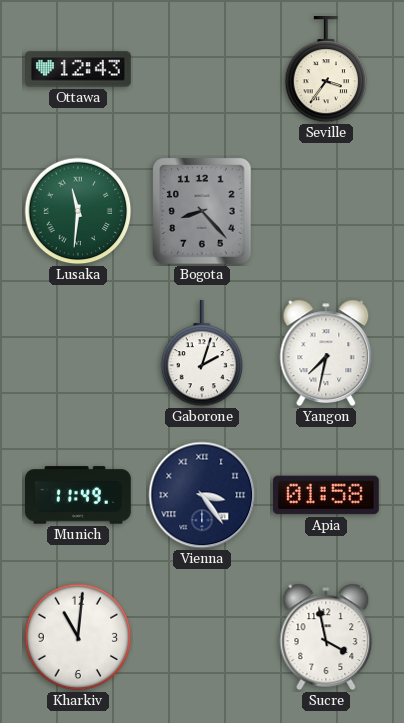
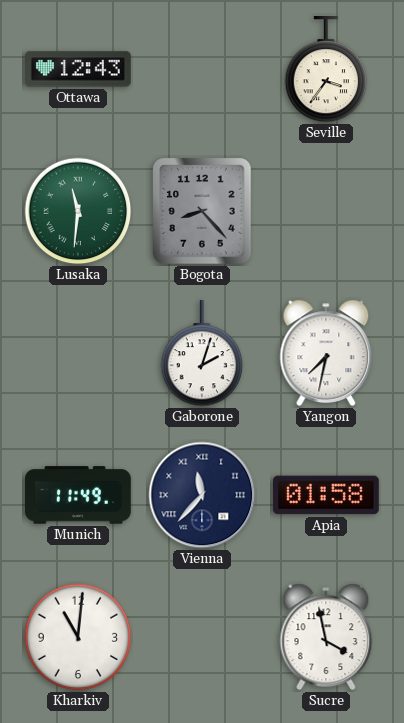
Vienna: 3:24 -> 11:37
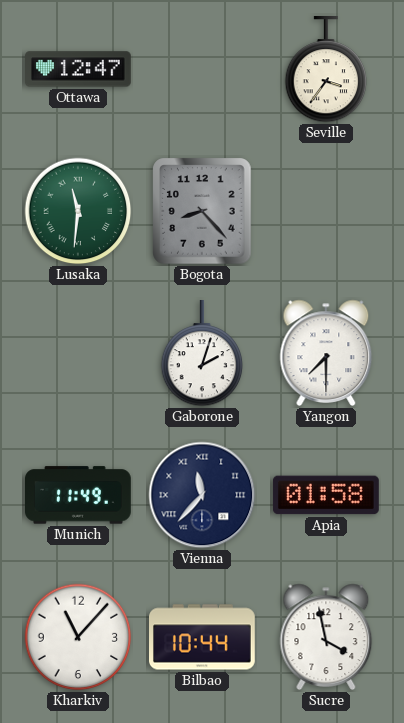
Ottawa: 12:43 -> 12:47
Yangon: 7:32 -> 7:30
Kharkiv: 11:01 -> 11:07
Bilbao: none -> 10:44
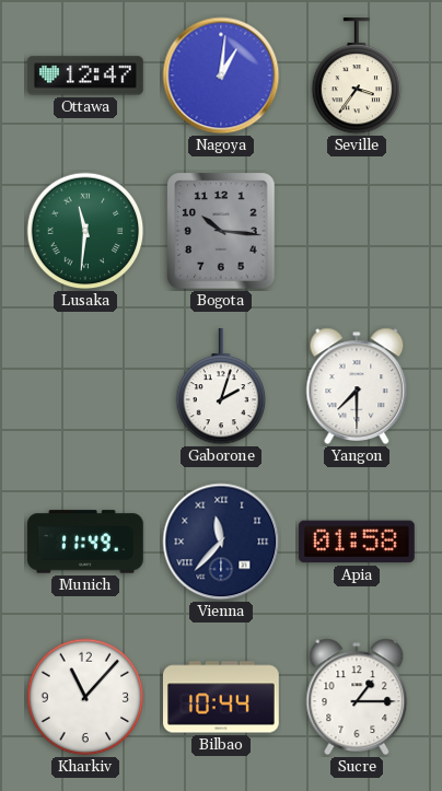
Nagoya: none -> 1:01
Bogota: 8:23 -> 10:16
Sucre: 3:58 -> 1:15
